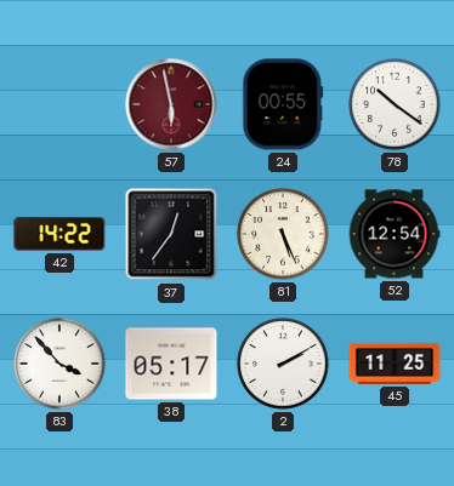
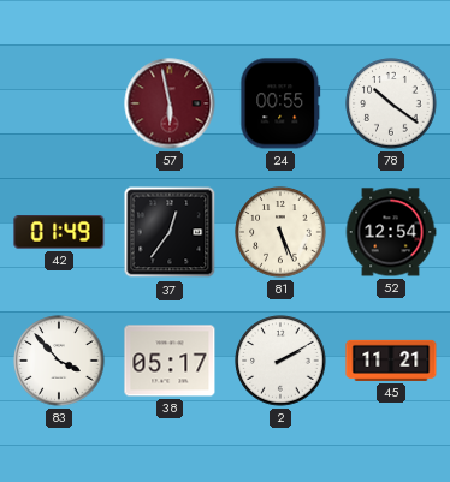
42: 14:22 -> 01:49
45: 11:25 -> 11:21
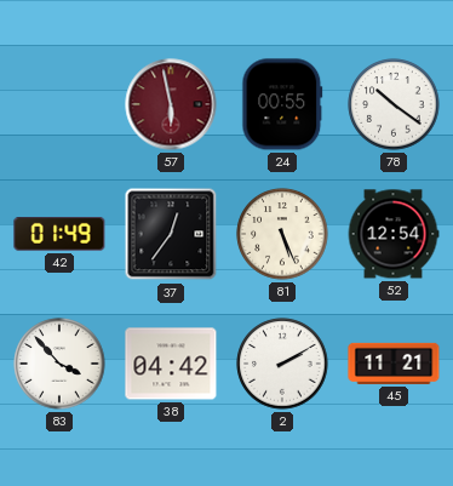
38: 05:17 -> 04:42
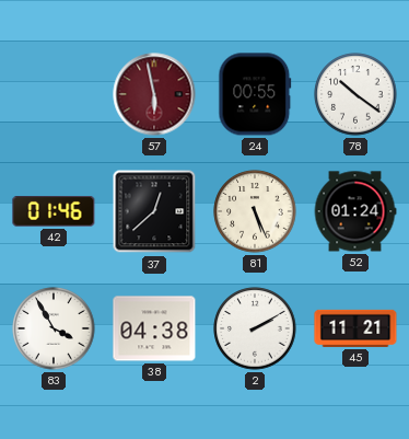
42: 01:49 -> 01:46
37: 12:36 -> 12:38
52: 12:54 -> 01:24
83: 3:53 -> 3:55
38: 04:42 -> 04:38
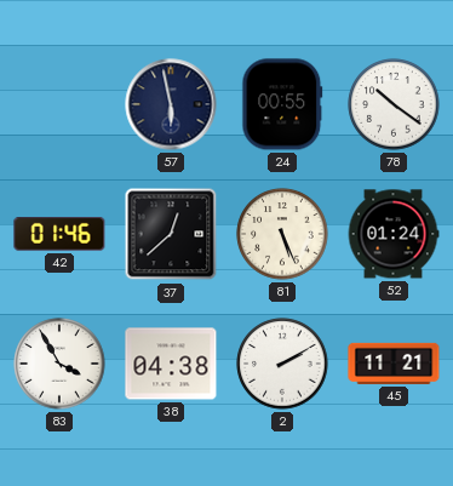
57 dial: burgundy -> navy
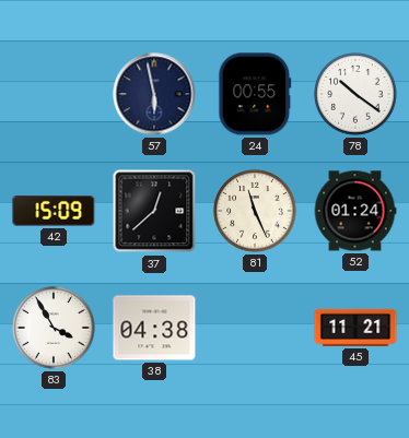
42: 01:46 -> 15:09
81: 5:26 -> 11:26
2: 2:10 -> none
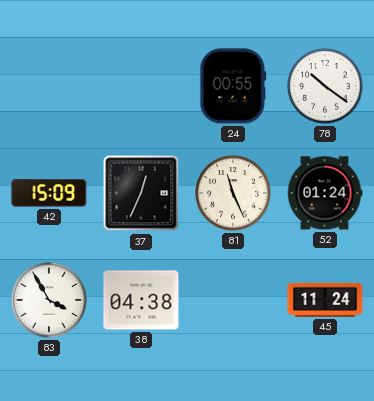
57: 5:58 -> none
37: 12:38 -> 12:34
45: 11:21 -> 11:24
